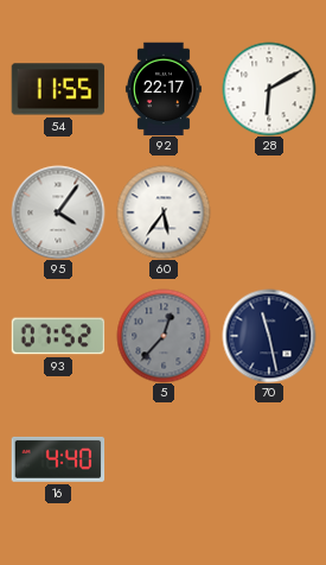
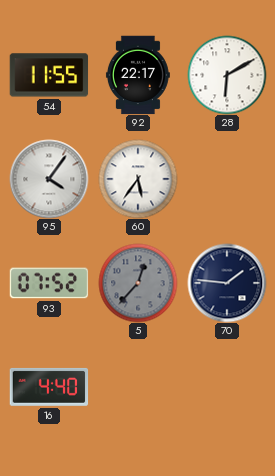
70: 11:28 -> 1:46
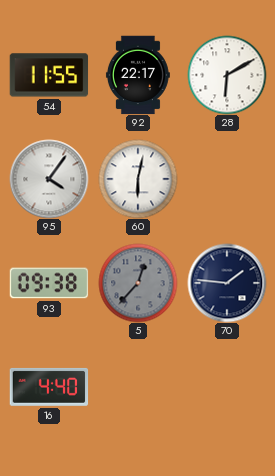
60: 5:36 -> 6:02
93: 07:52 -> 09:38
